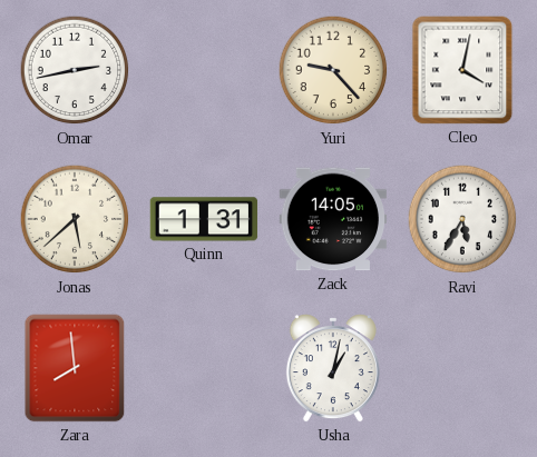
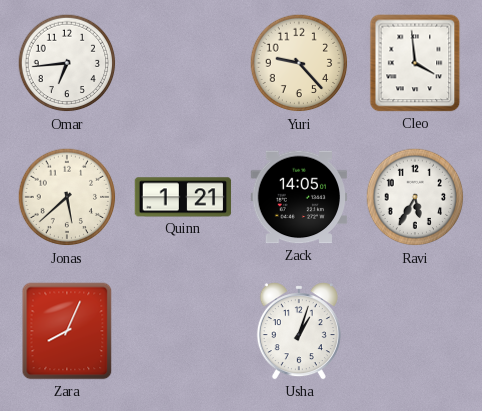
Omar: 2:43 -> 6:44
Cleo: 4:02 -> 3:59
Quinn: 1:31 -> 1:21
Zara: 7:59 -> 8:04
Usha: 1:02 -> 1:03
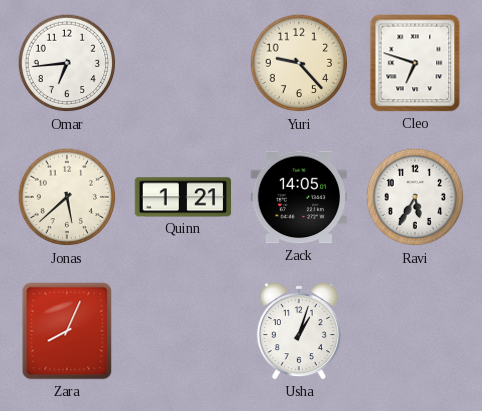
Cleo: 3:59 -> 6:48
